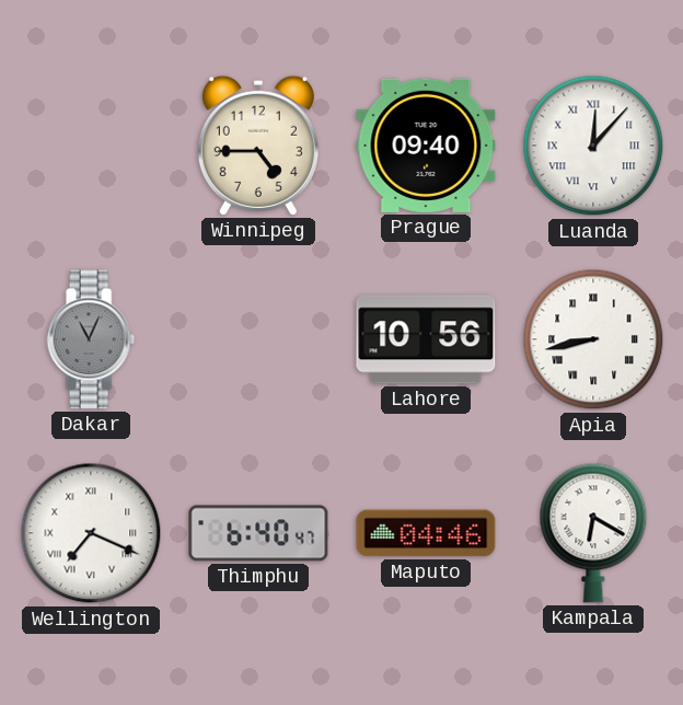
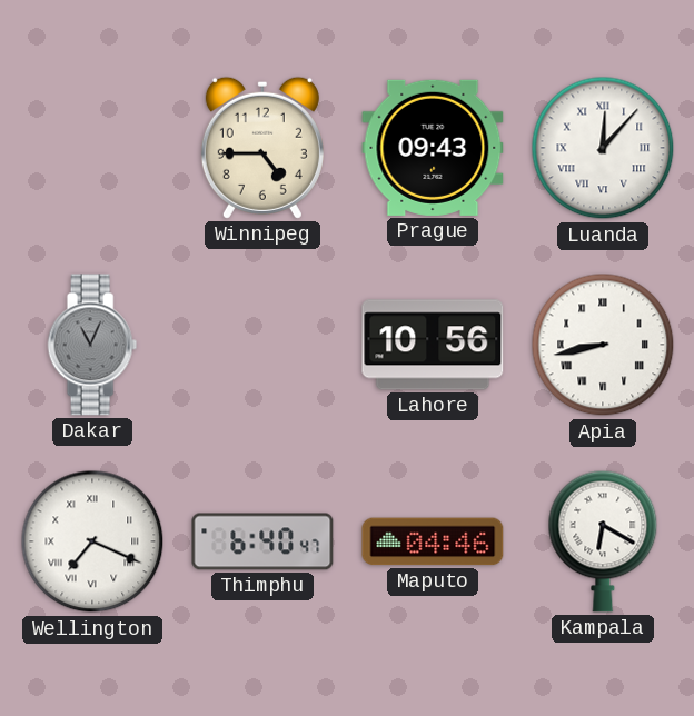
Prague: 09:40 -> 09:43
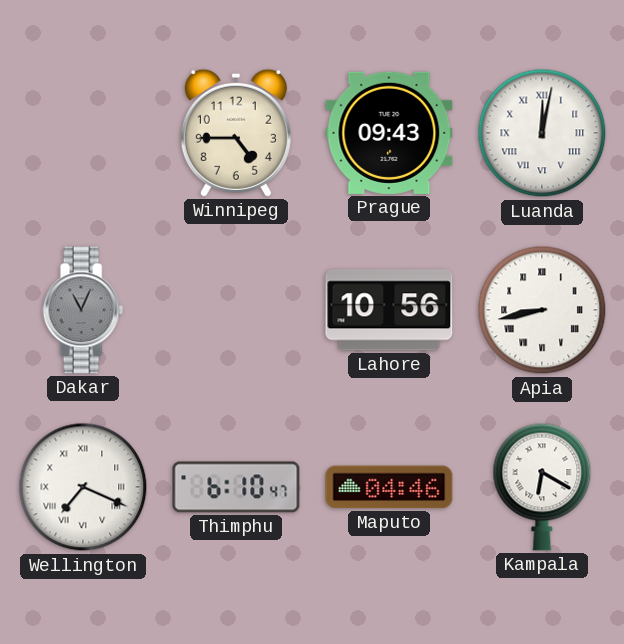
Luanda: 12:07 -> 12:02
Thimphu: 6:40 -> 6:10
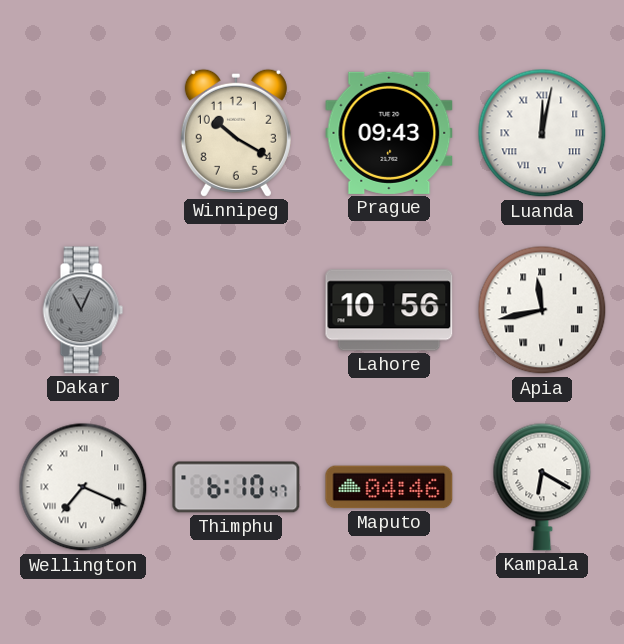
Winnipeg: 4:45 -> 10:20
Apia: 8:43 -> 11:43
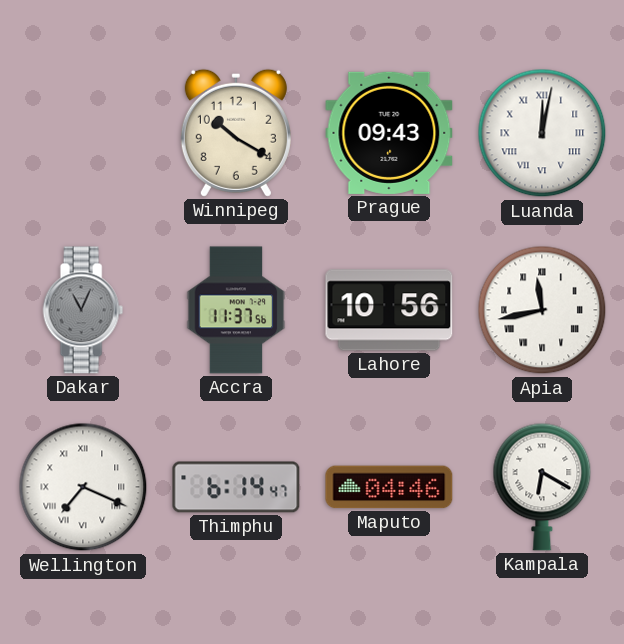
Accra: none -> 11:37
Thimphu: 6:10 -> 6:14
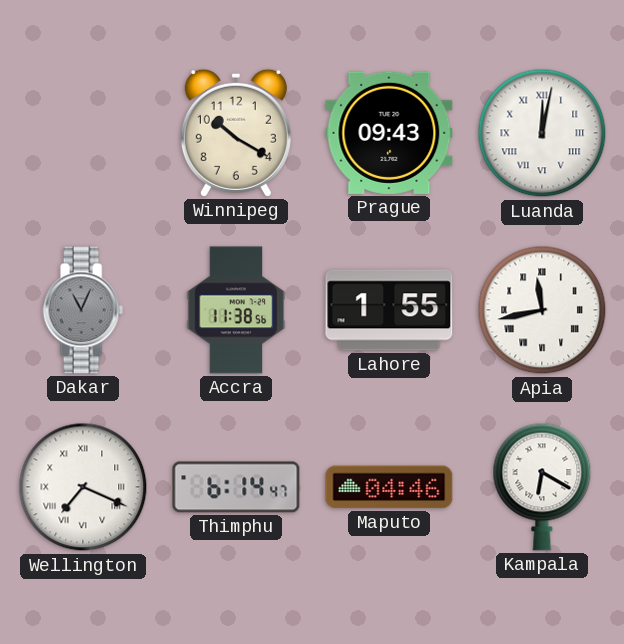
Accra: 11:37 -> 11:38
Lahore: 10:56 -> 1:55
